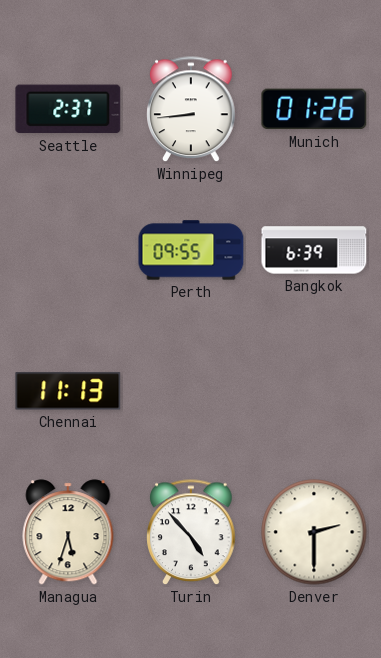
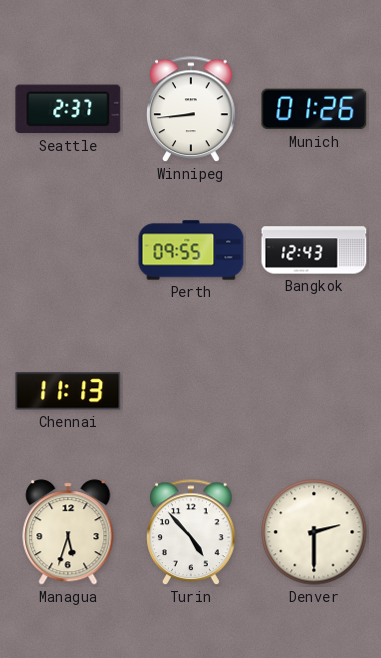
Bangkok: 6:39 -> 12:43
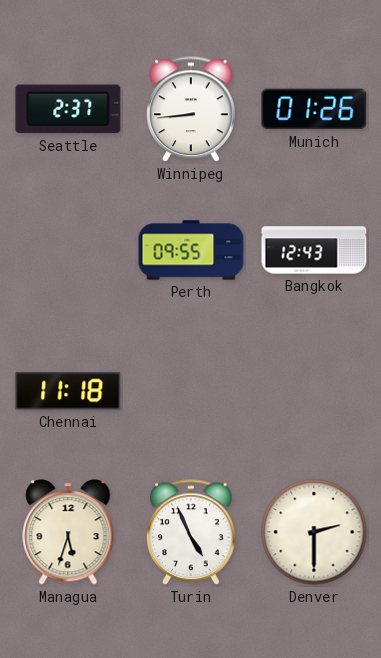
Chennai: 11:13 -> 11:18
Turin: 4:53 -> 4:56
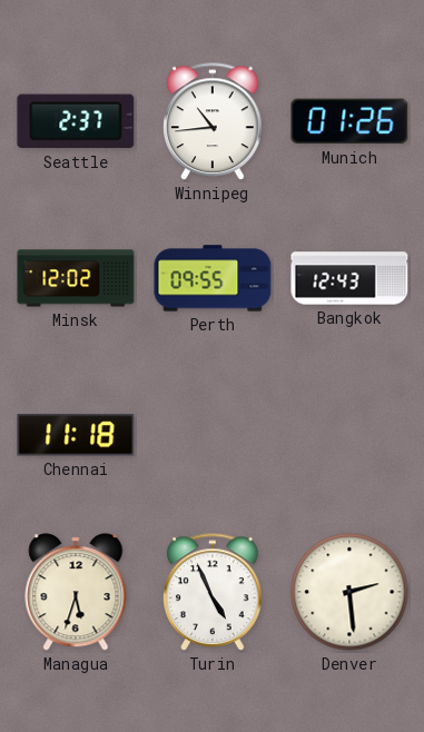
Winnipeg: 8:44 -> 10:44
Minsk: none -> 12:02
Denver: 2:30 -> 2:29
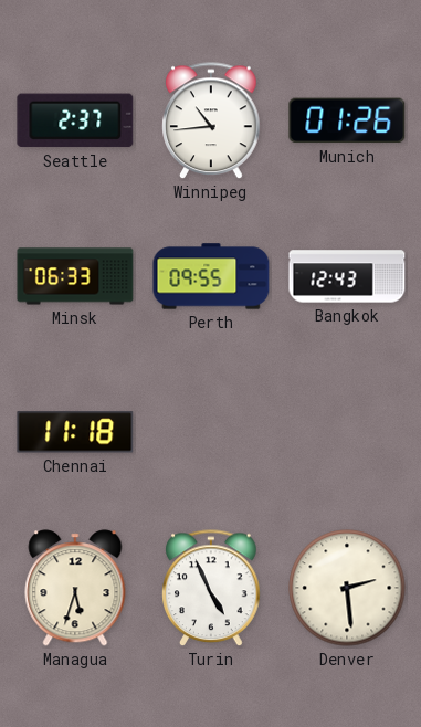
Minsk: 12:02 -> 06:33
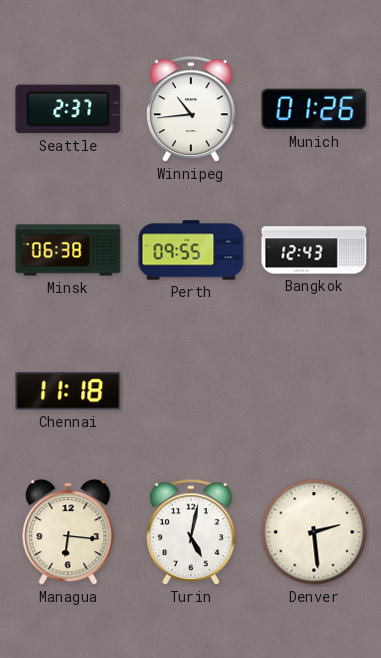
Minsk: 06:33 -> 06:38
Managua: 5:33 -> 6:16
Turin: 4:56 -> 5:02
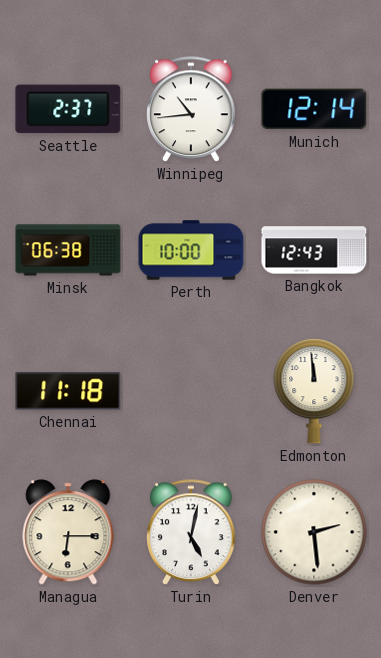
Munich: 01:26 -> 12:14
Perth: 09:55 -> 10:00
Edmonton: none -> 11:59
Managua: 6:16 -> 6:15
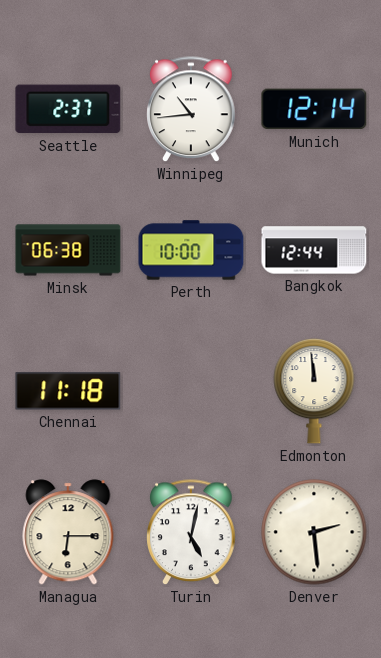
Bangkok: 12:43 -> 12:44
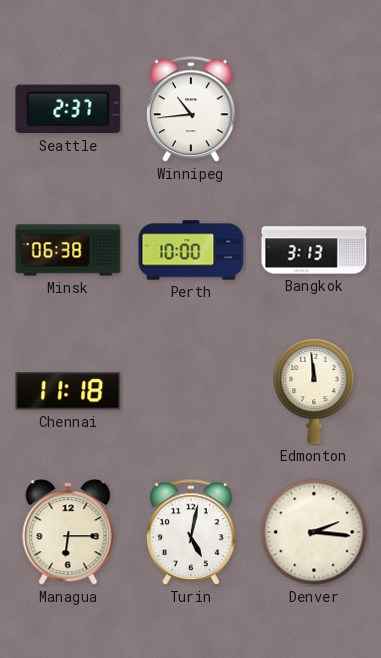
Munich: 12:14 -> none
Bangkok: 12:44 -> 3:13
Denver: 2:29 -> 2:16
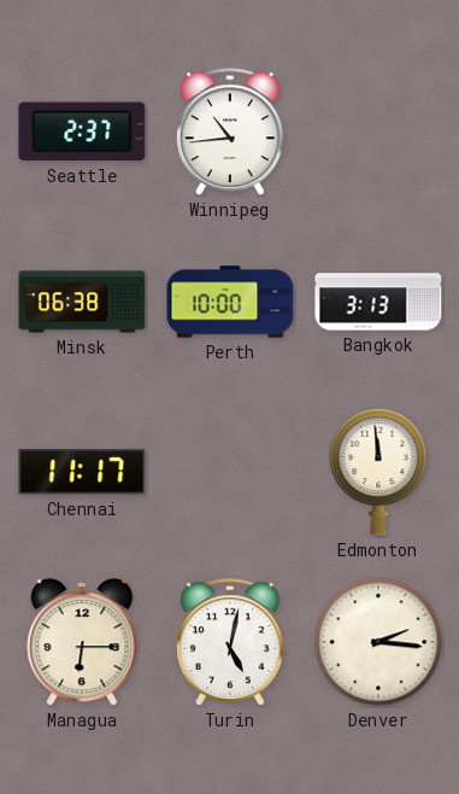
Chennai: 11:18 -> 11:17
